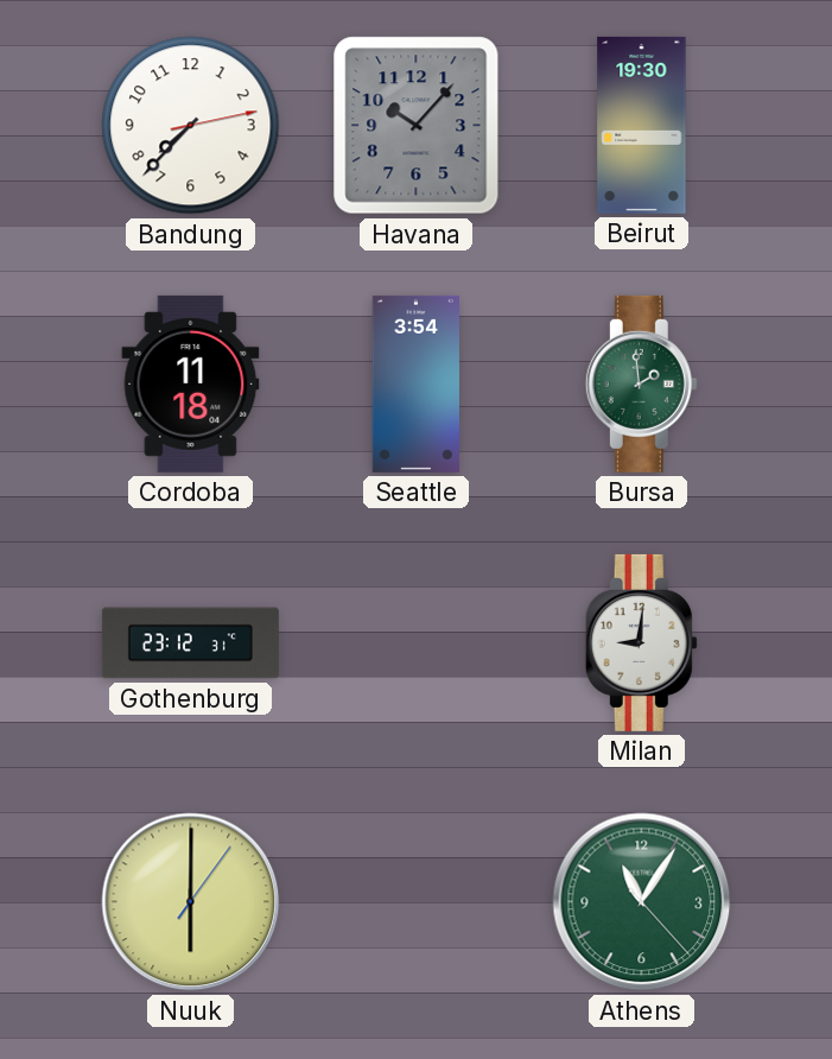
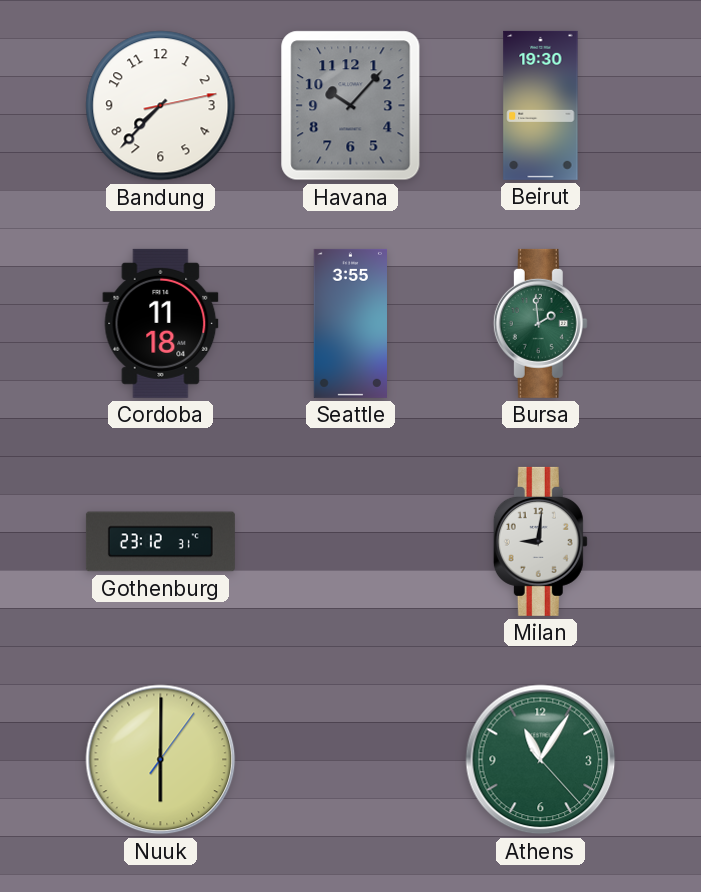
Seattle: 3:54 -> 3:55
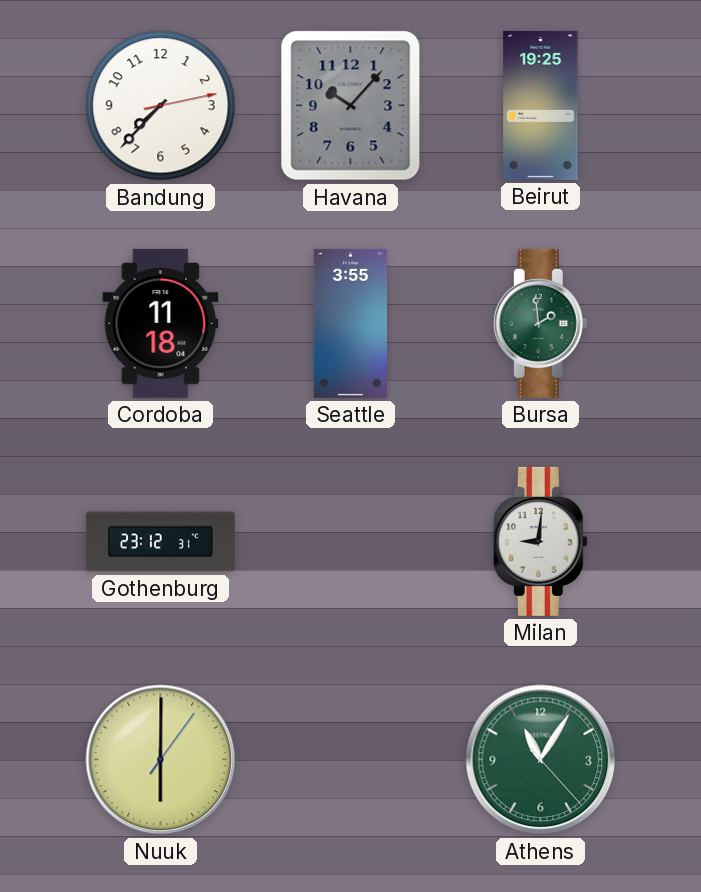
Beirut: 19:30 -> 19:25
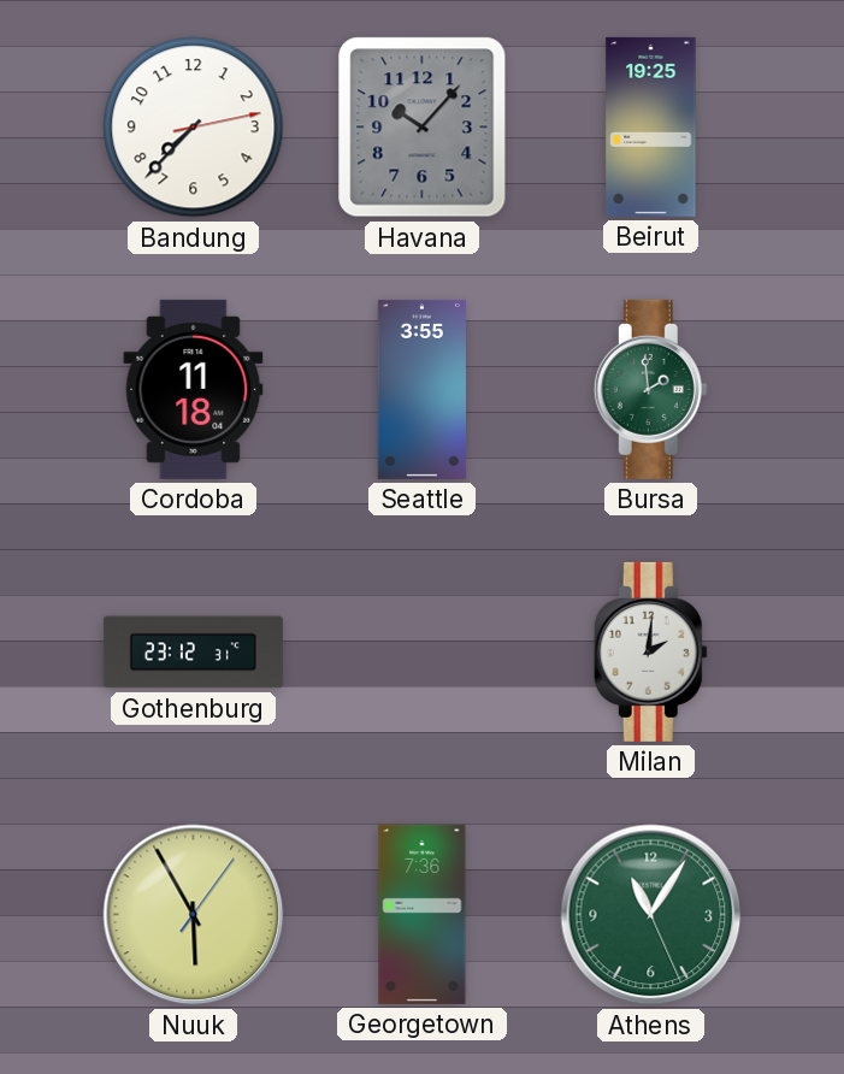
Milan: 9:01 -> 2:01
Nuuk: 6:00 -> 5:55
Georgetown: none -> 7:36
Athens: 11:05:23 -> 11:05:26
